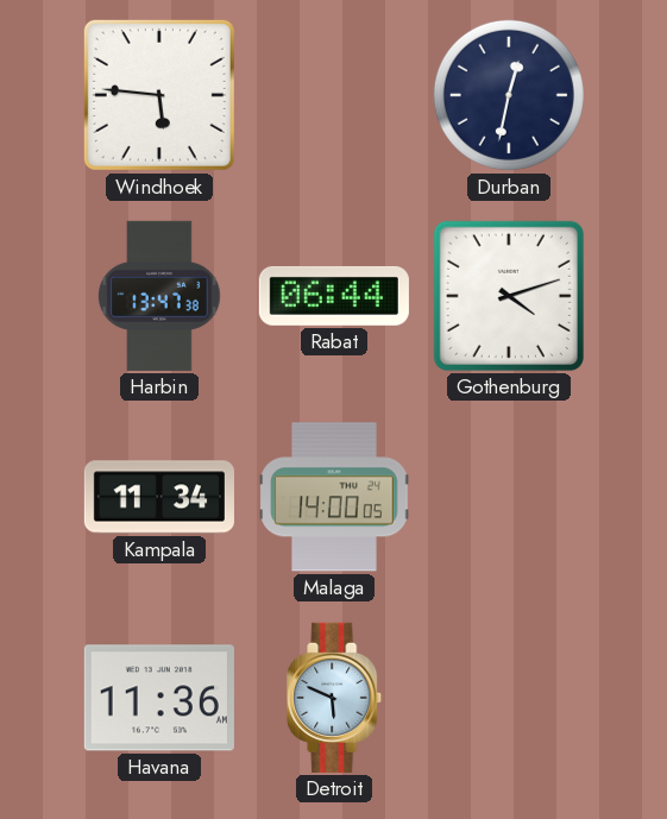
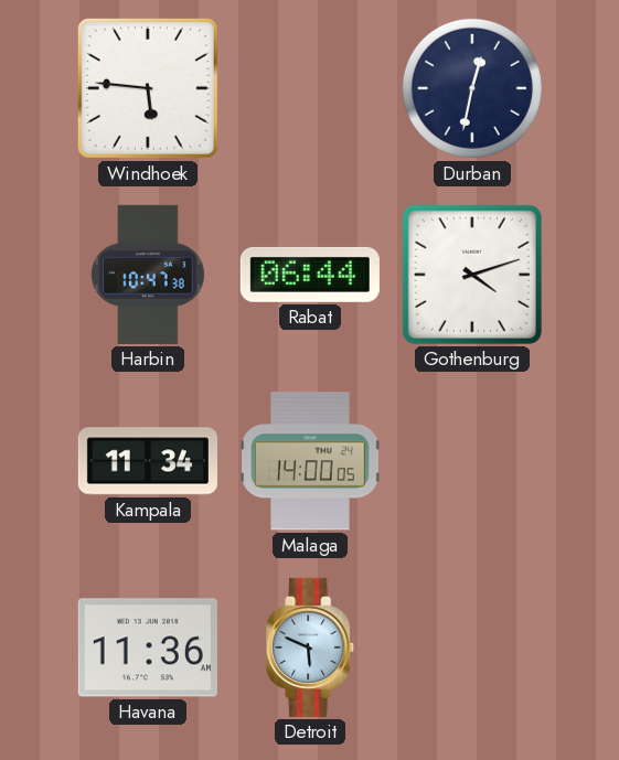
Harbin: 13:47 -> 10:47
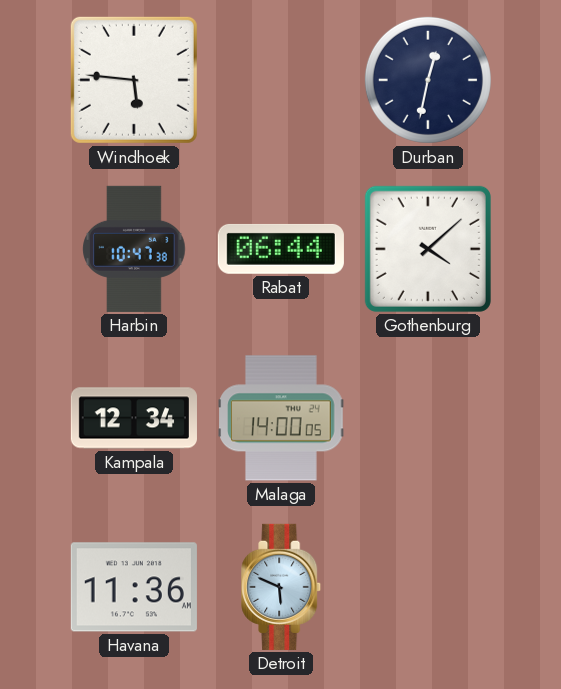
Gothenburg: 4:12 -> 4:08
Kampala: 11:34 -> 12:34
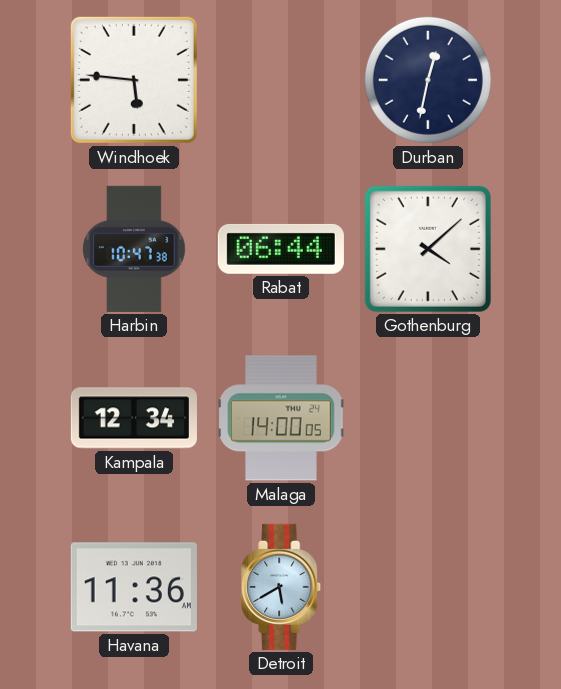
Detroit: 5:49 -> 5:40
